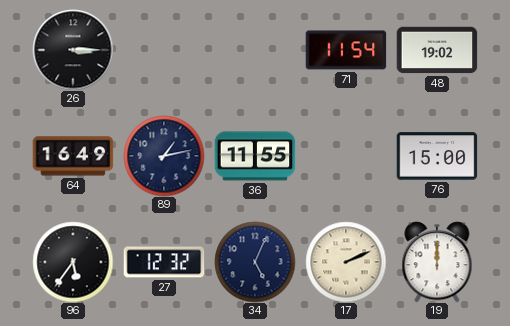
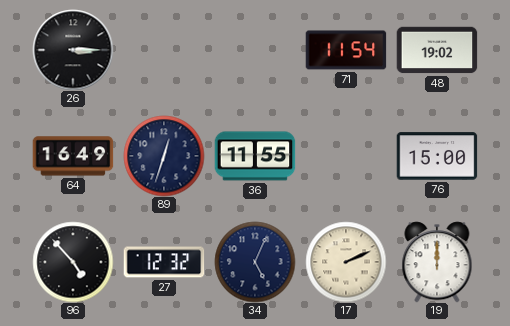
89: 1:13 -> 12:33
96: 5:36 -> 4:53
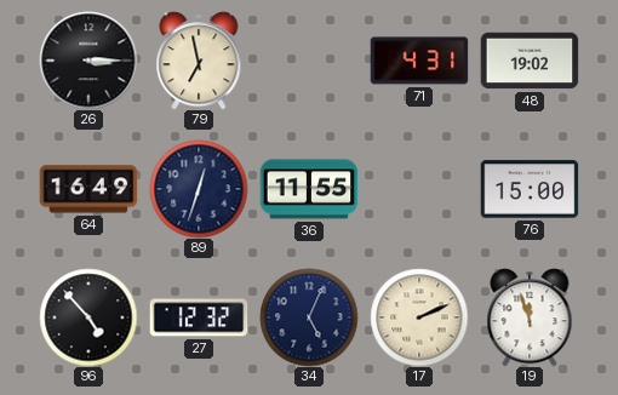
79: none -> 6:58
71: 11:54 -> 4:31
19: 12:00 -> 11:57
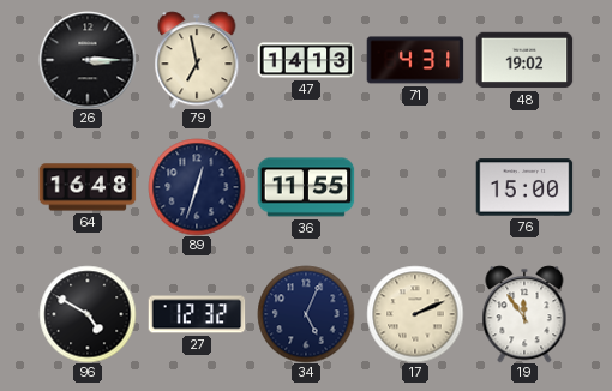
47: none -> 14:13
64: 16:49 -> 16:48
96: 4:53 -> 4:50
19: 11:57 -> 11:54
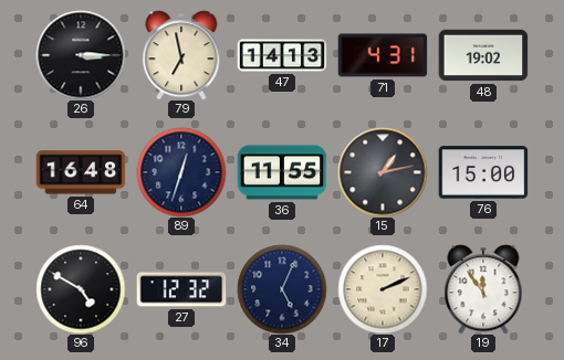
15: none -> 1:13
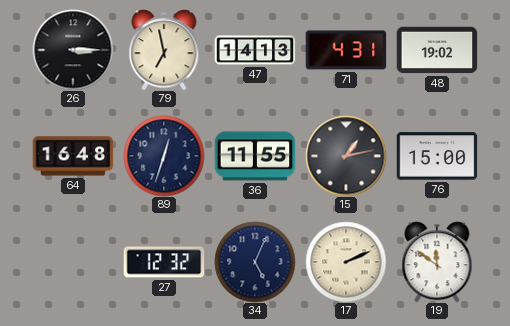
96: 4:50 -> none
19: 11:54 -> 11:51
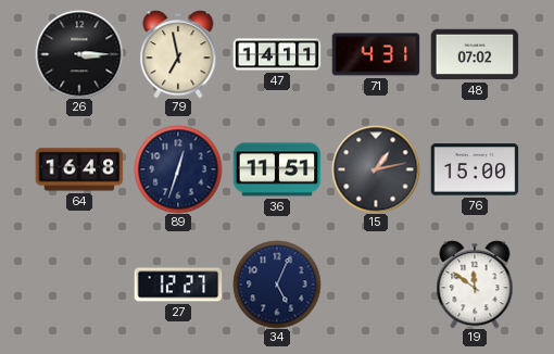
47: 14:13 -> 14:11
48: 19:02 -> 07:02
36: 11:55 -> 11:51
27: 12:32 -> 12:27
17: 2:11 -> none
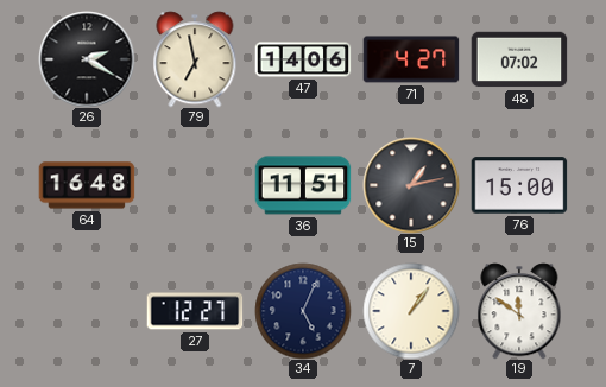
26: 3:15 -> 2:20
47: 14:11 -> 14:06
71: 4:31 -> 4:27
89: 12:33 -> none
7: none -> 1:06
